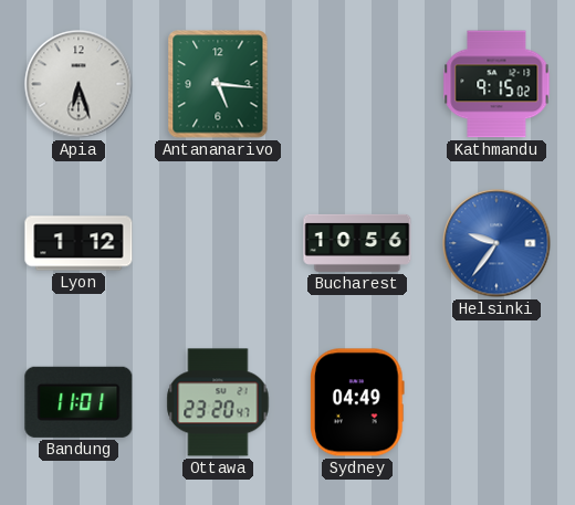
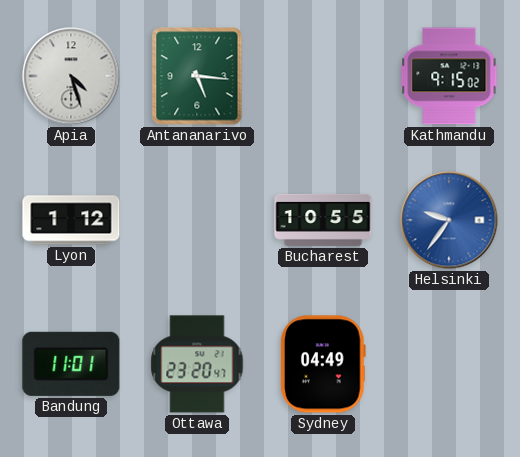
Apia: 6:27 -> 4:27
Bucharest: 10:56 -> 10:55
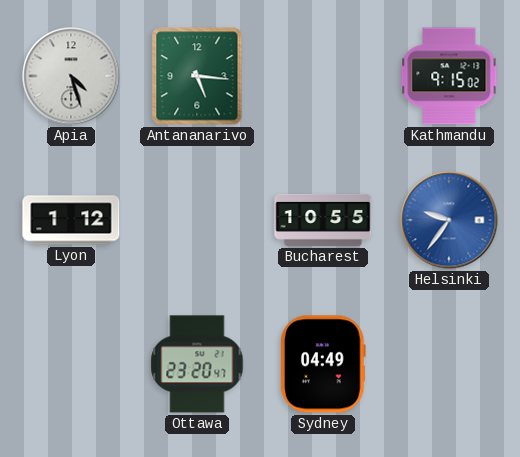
Bandung: 11:01 -> none
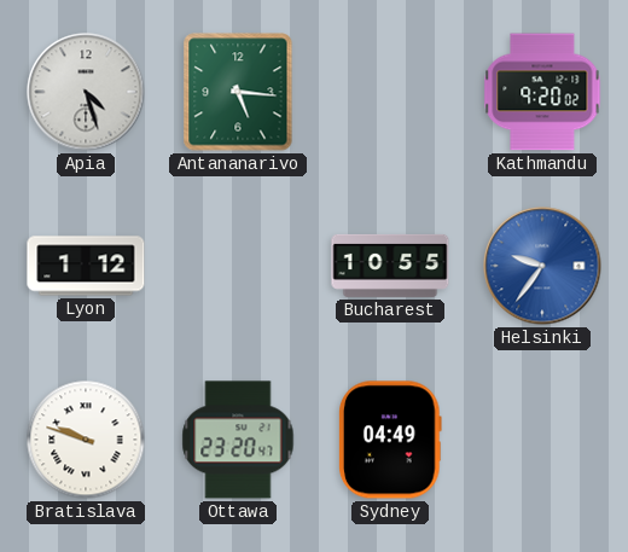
Kathmandu: 9:15 -> 9:20
Bratislava: none -> 9:48
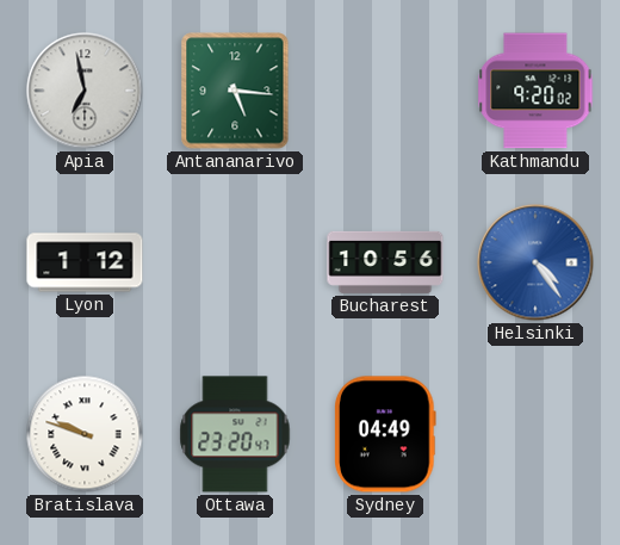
Apia: 4:27 -> 6:58
Bucharest: 10:55 -> 10:56
Helsinki: 9:36 -> 4:24
